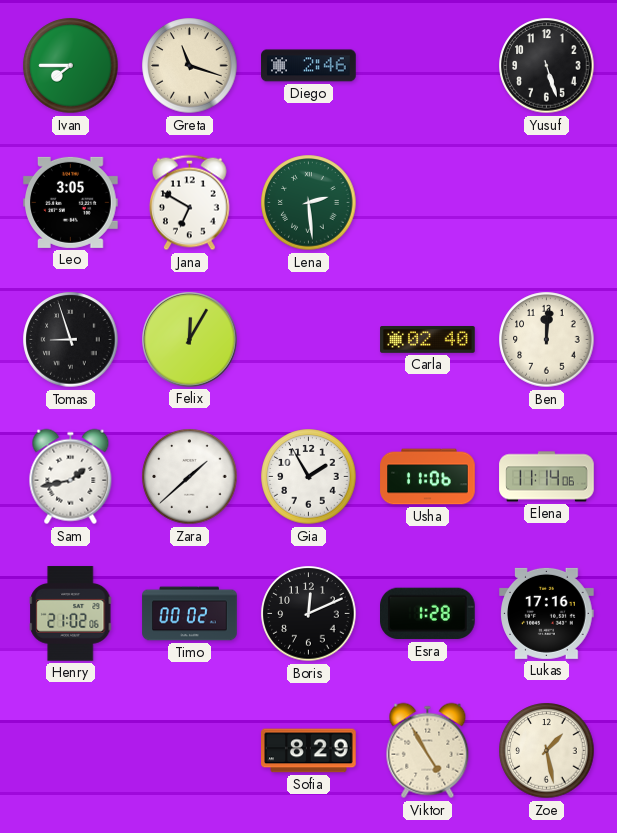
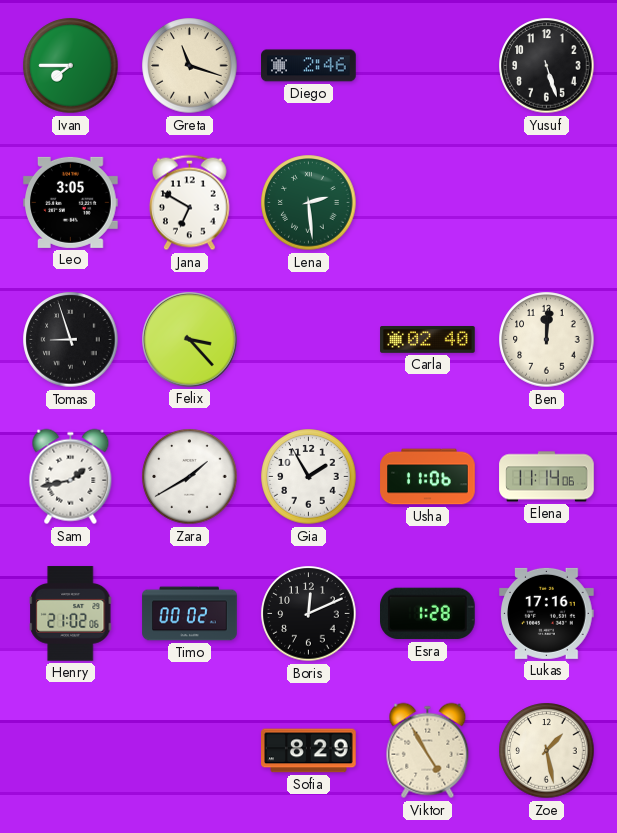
Felix: 12:05 -> 3:23
Zara: 1:38 -> 1:40
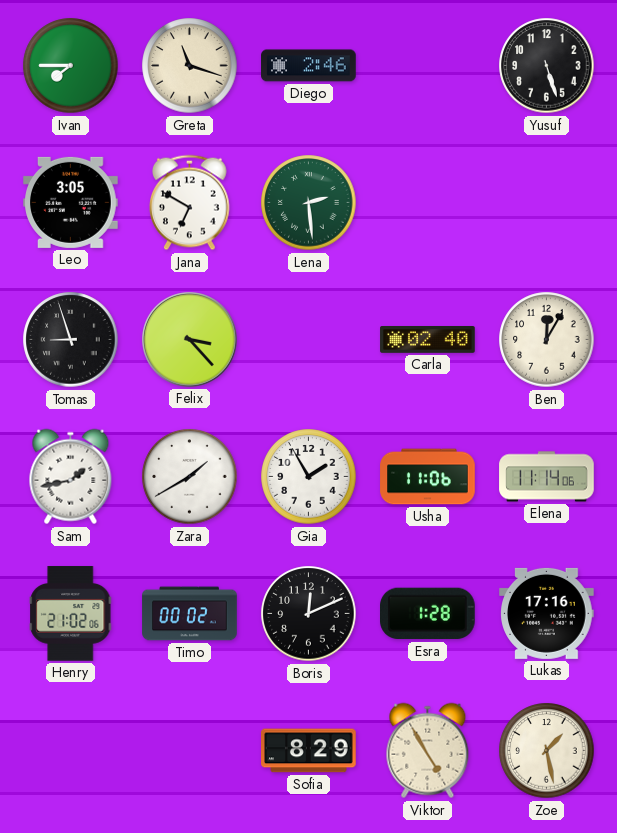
Ben: 12:01 -> 12:05
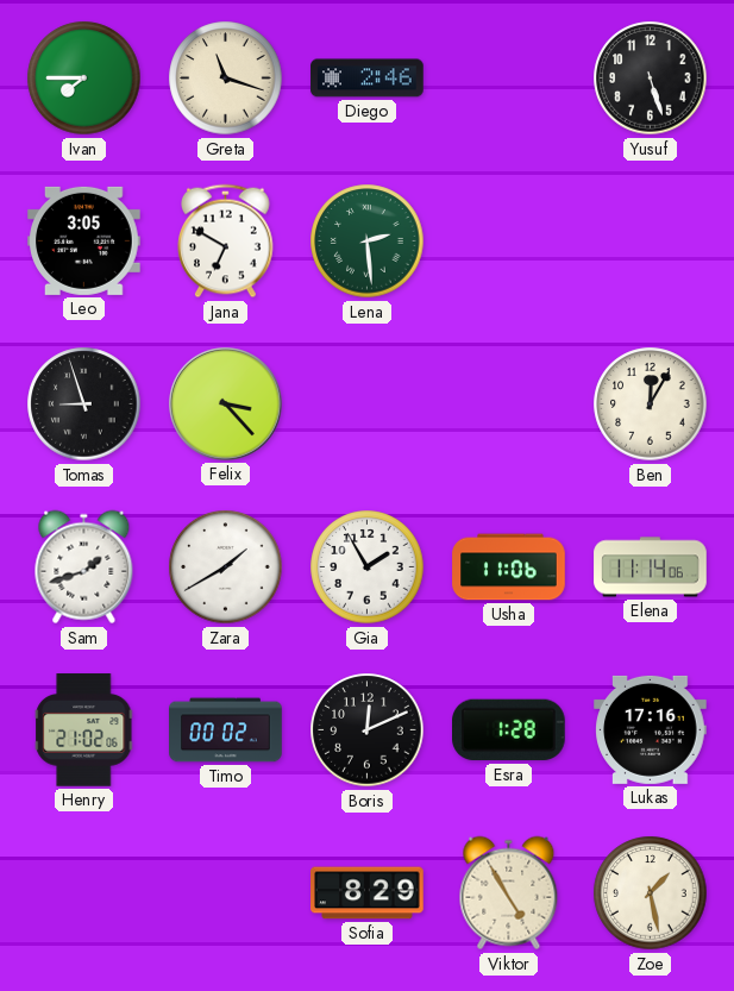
Carla: 02:40 -> none
Sam: 1:43 -> 1:42
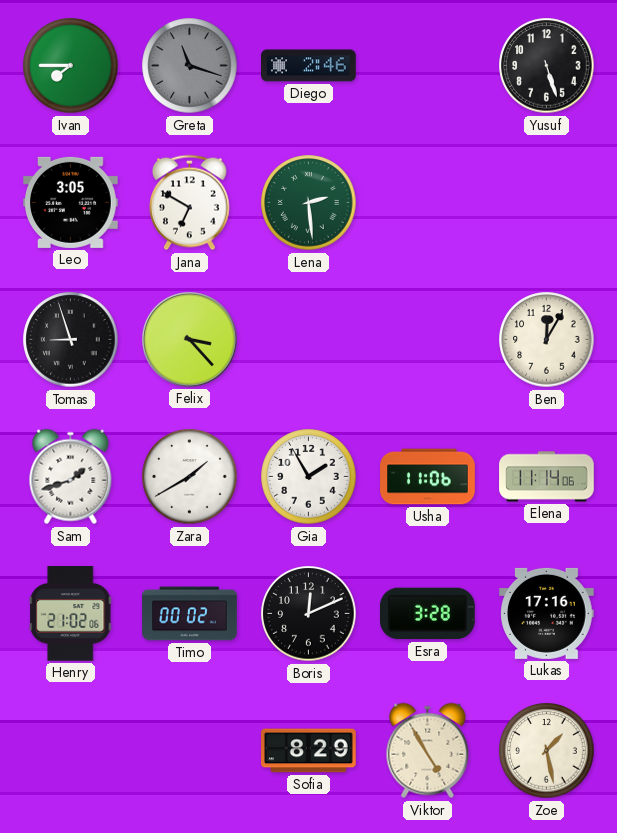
Greta dial: cream -> grey
Esra: 1:28 -> 3:28
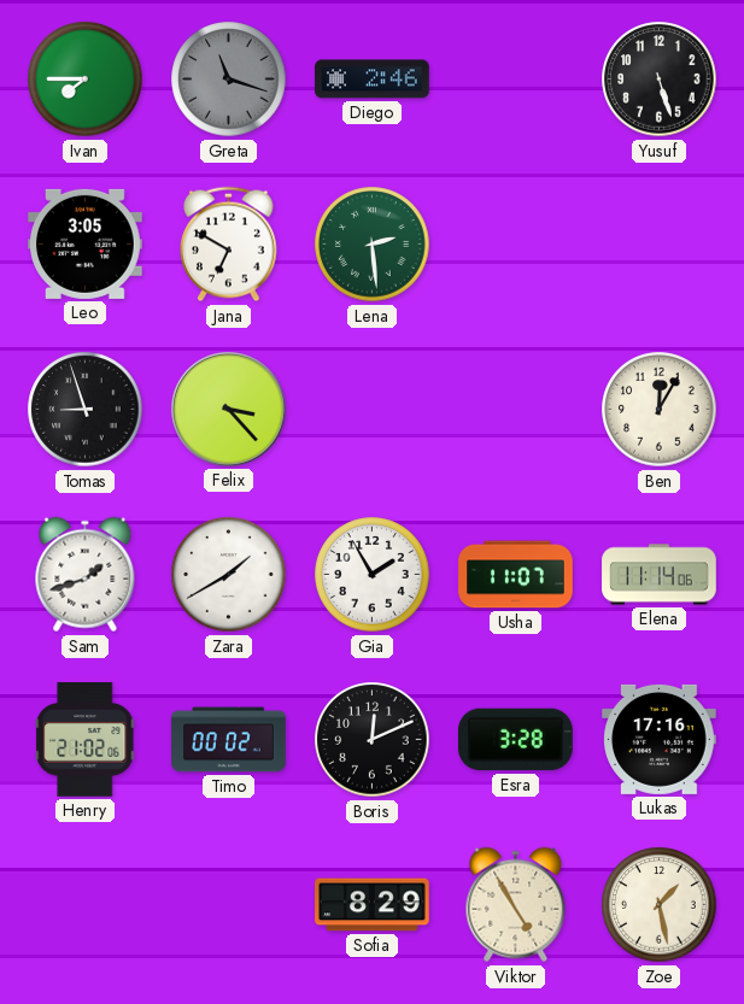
Usha: 11:06 -> 11:07
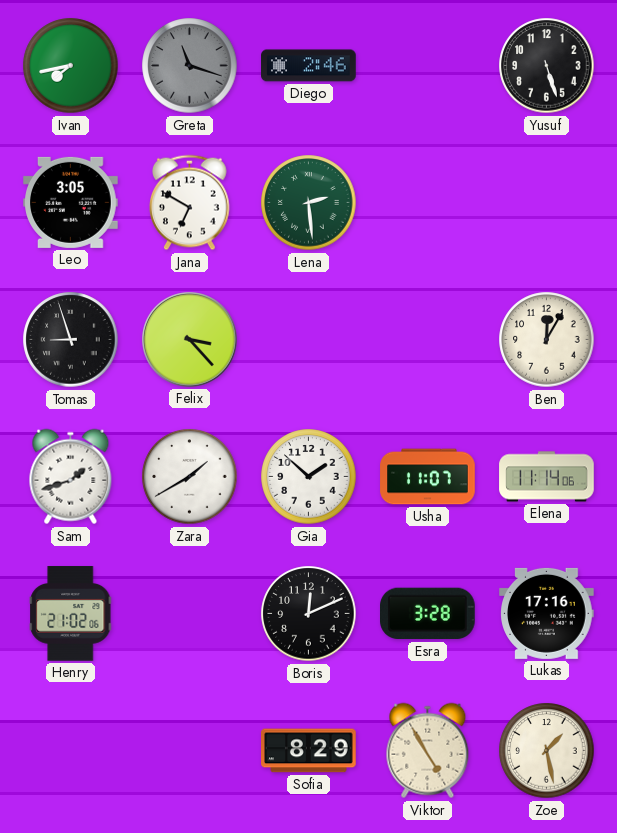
Ivan: 7:45 -> 7:43
Gia: 1:55 -> 1:52
Timo: 00:02 -> none
